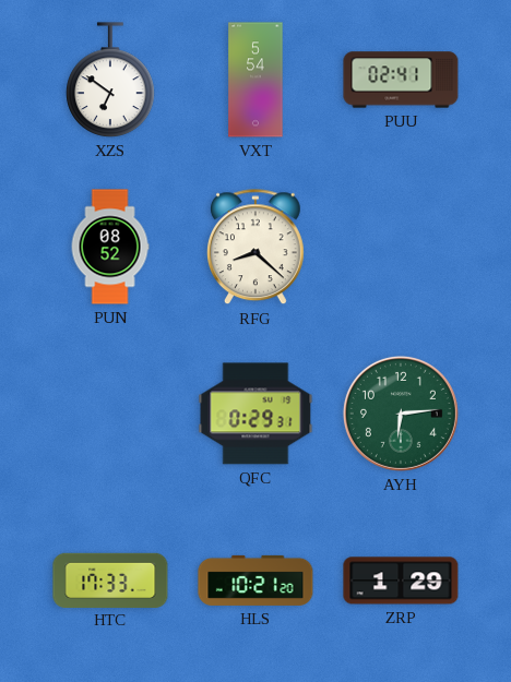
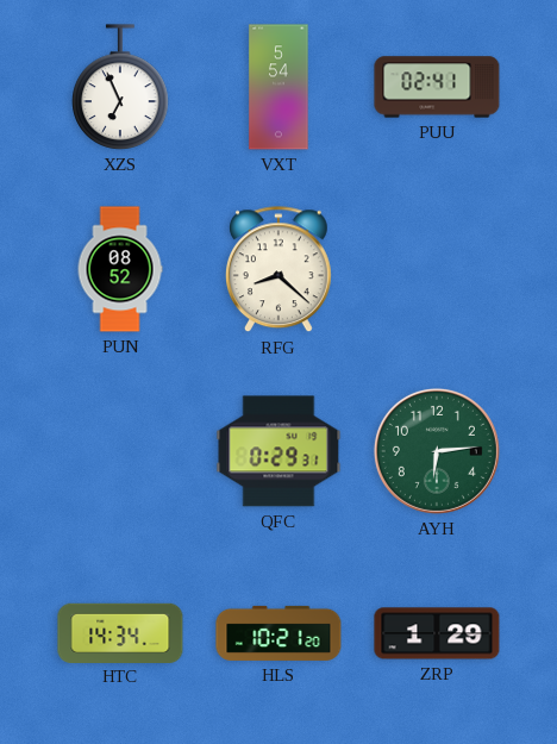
XZS: 6:51 -> 6:56
HTC: 17:33 -> 14:34
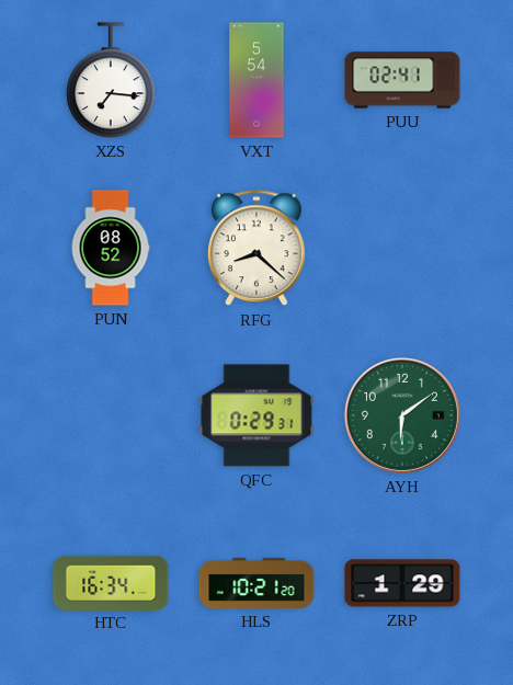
XZS: 6:56 -> 7:16
AYH: 6:14 -> 6:09
HTC: 14:34 -> 16:34
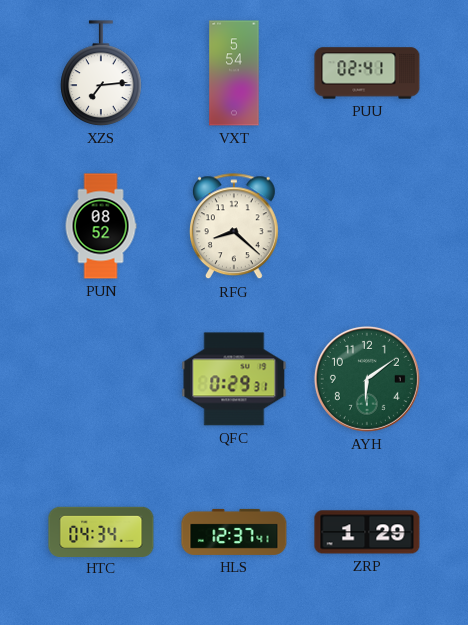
XZS: 7:16 -> 7:14
HTC: 16:34 -> 04:34
HLS: 10:21 -> 12:37
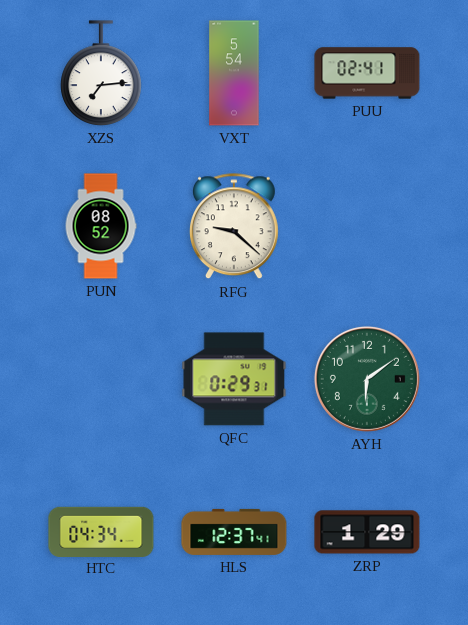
RFG: 8:22 -> 9:22
